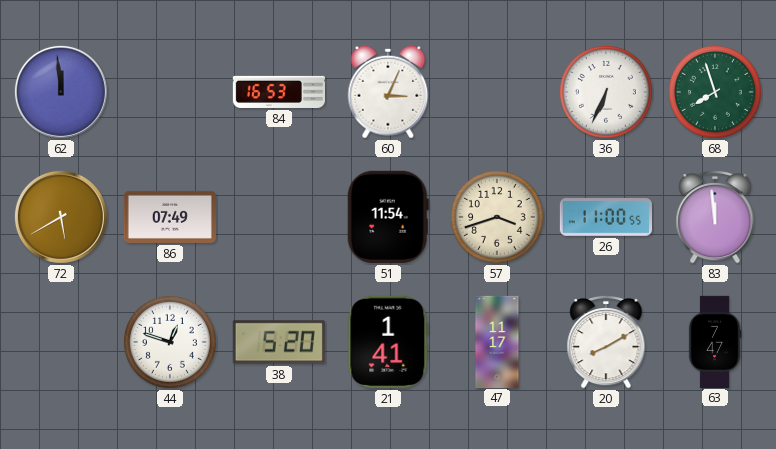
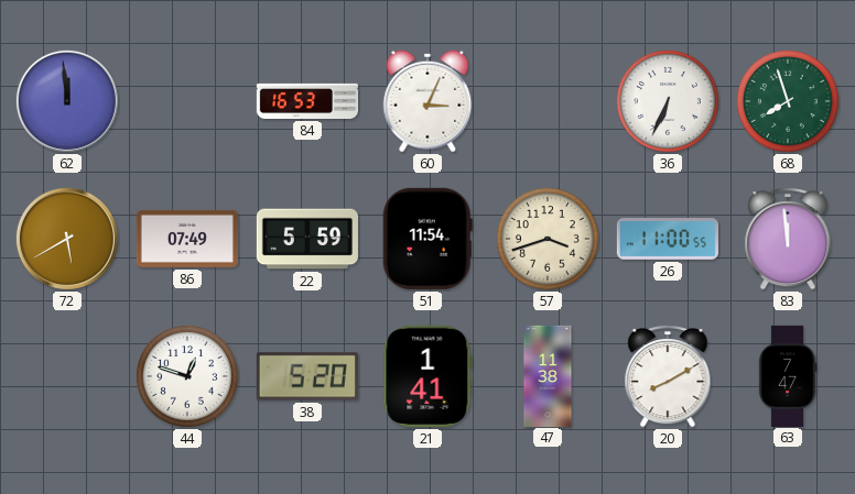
22: none -> 5:59
47: 11:17 -> 11:38
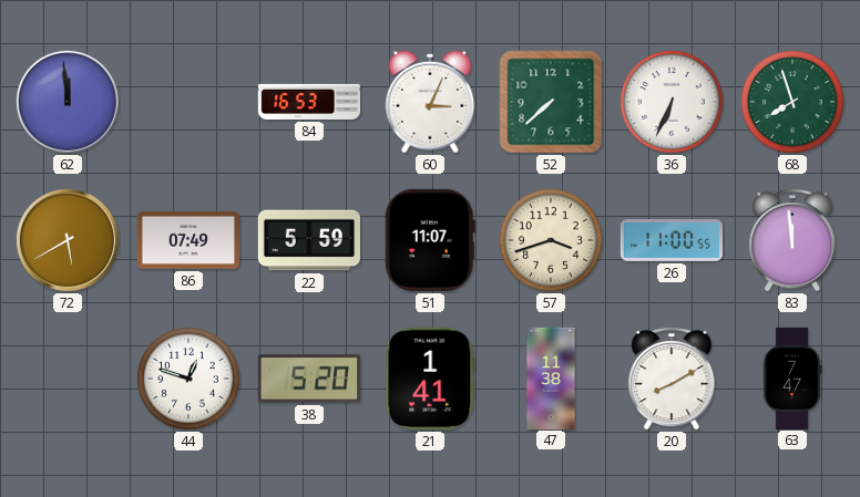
52: none -> 7:38
51: 11:54 -> 11:07
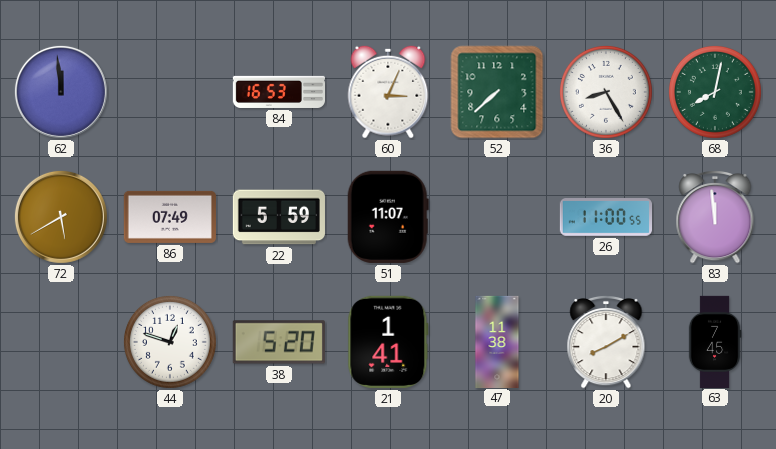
36: 6:34 -> 8:25
68: 7:57 -> 8:02
57: 3:42 -> none
63: 7:47 -> 7:45
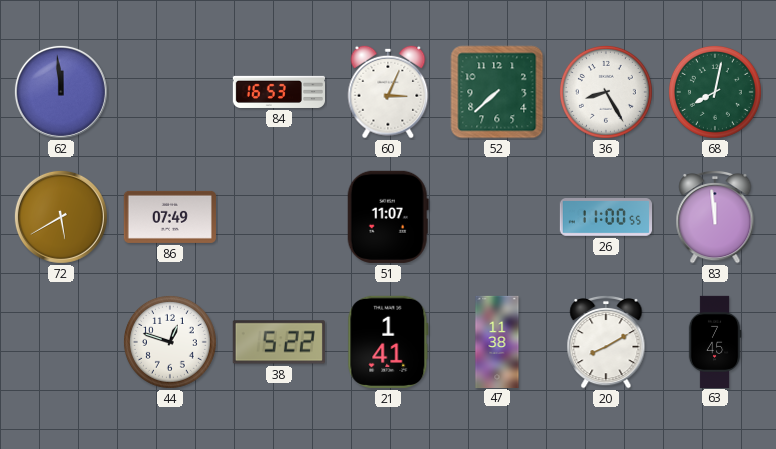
22: 5:59 -> none
38: 5:20 -> 5:22
